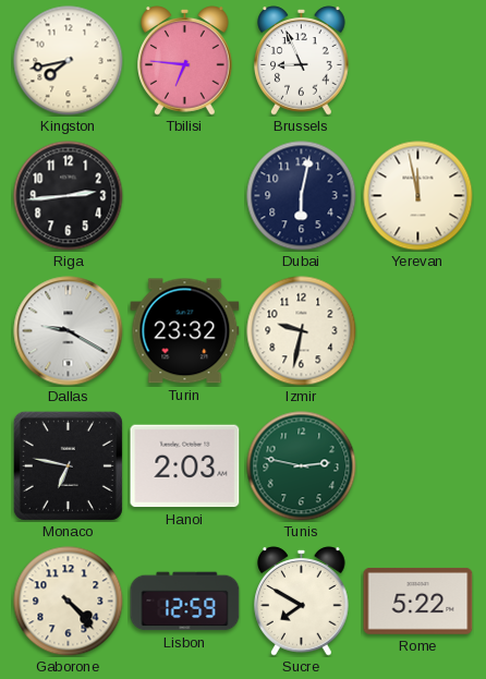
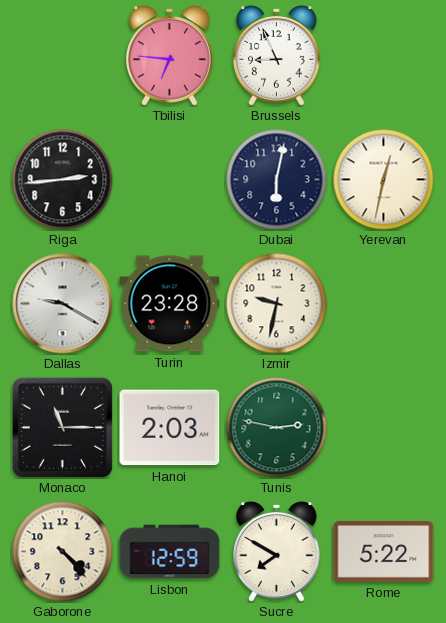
Kingston: 7:43 -> none
Yerevan: 11:58 -> 12:32
Turin: 23:32 -> 23:28
Monaco: 6:47 -> 11:15
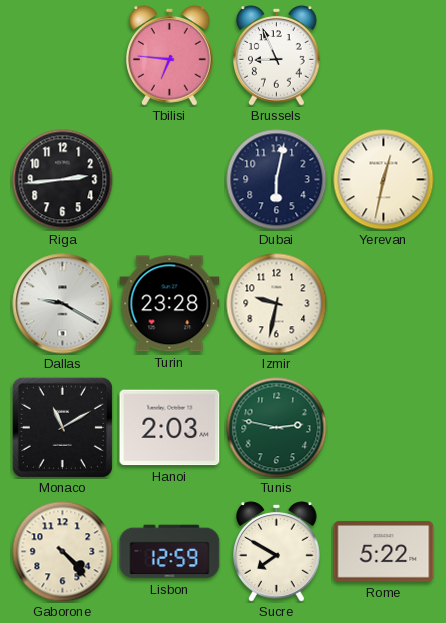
Monaco: 11:15 -> 11:10
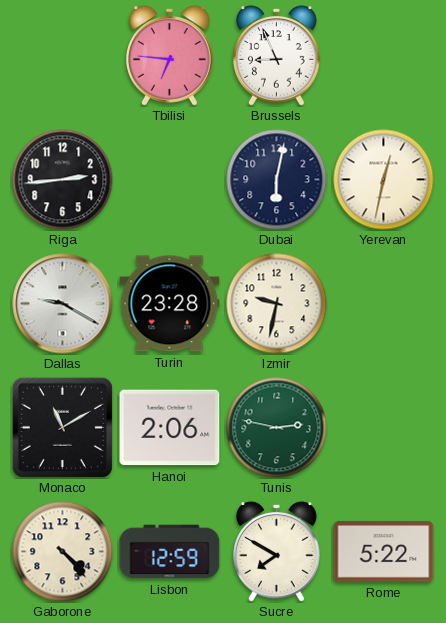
Hanoi: 2:03 -> 2:06
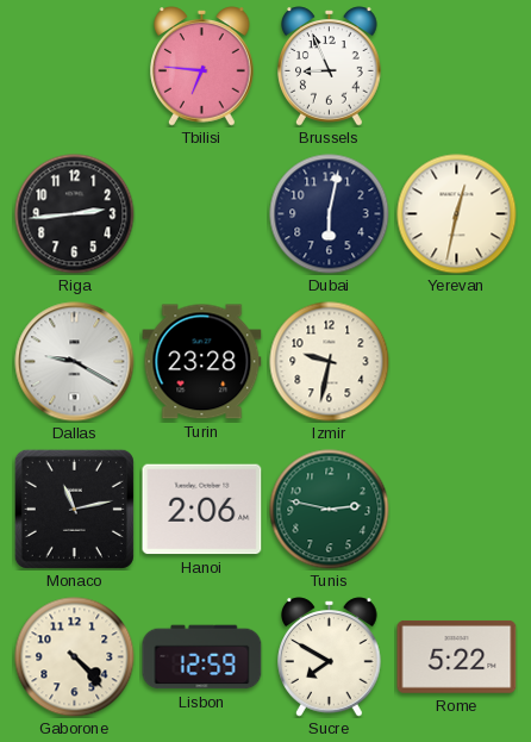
Monaco: 11:10 -> 11:13
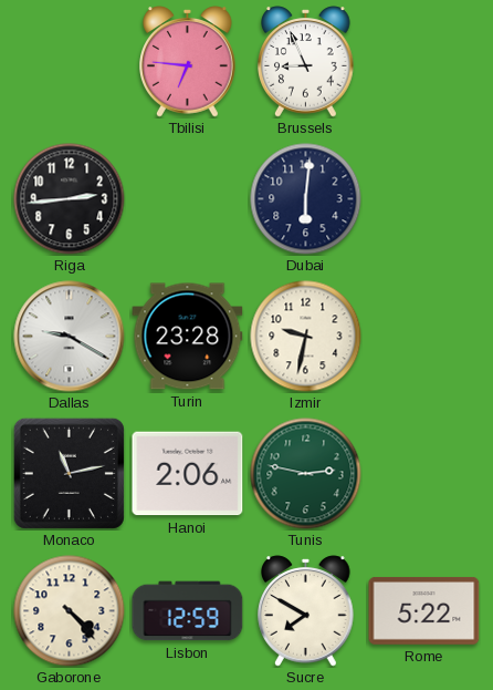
Dubai: 6:02 -> 6:01
Yerevan: 12:32 -> none
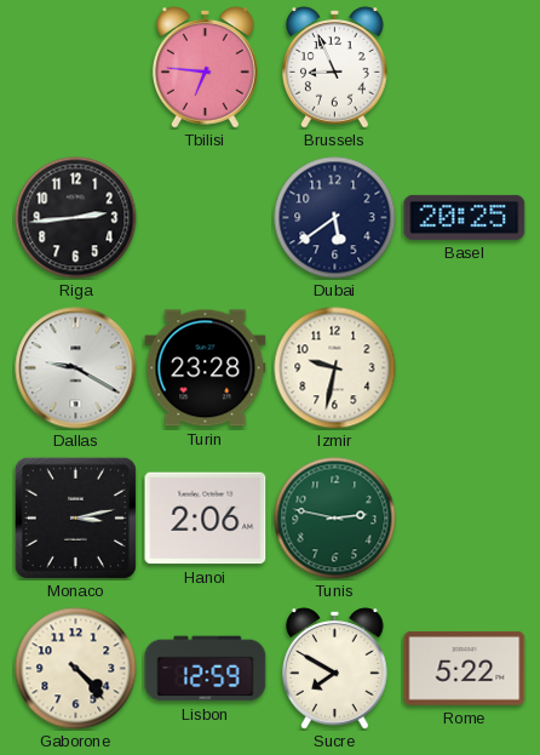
Dubai: 6:01 -> 5:39
Basel: none -> 20:25
Monaco: 11:13 -> 3:13
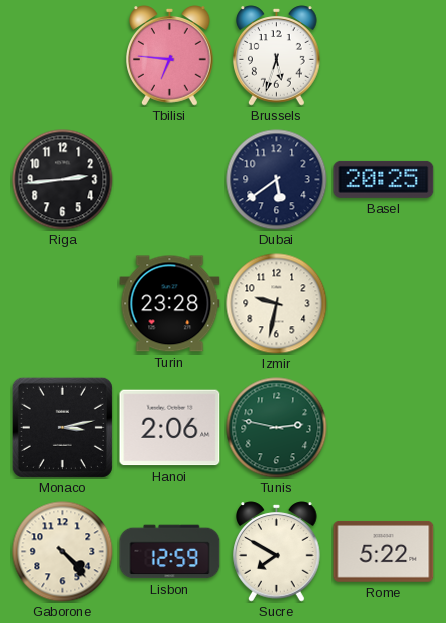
Brussels: 8:56 -> 5:33
Dallas: 9:20 -> none
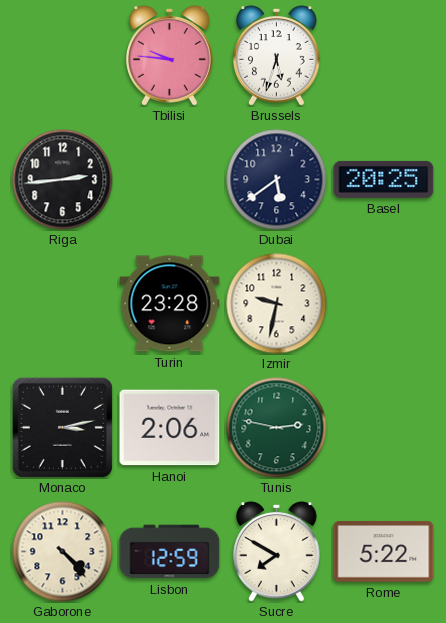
Tbilisi: 6:46 -> 9:46
